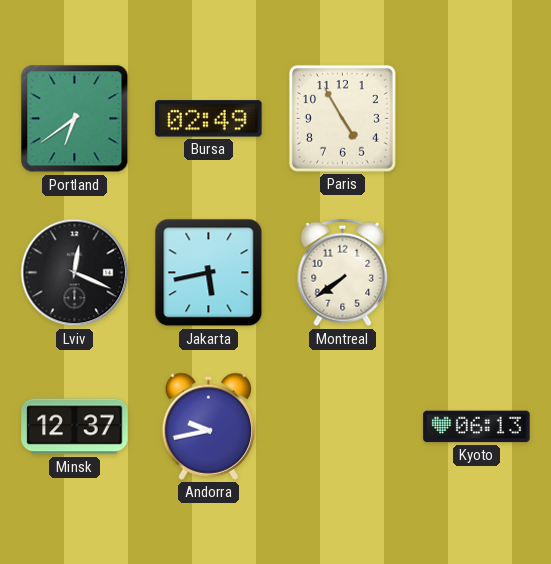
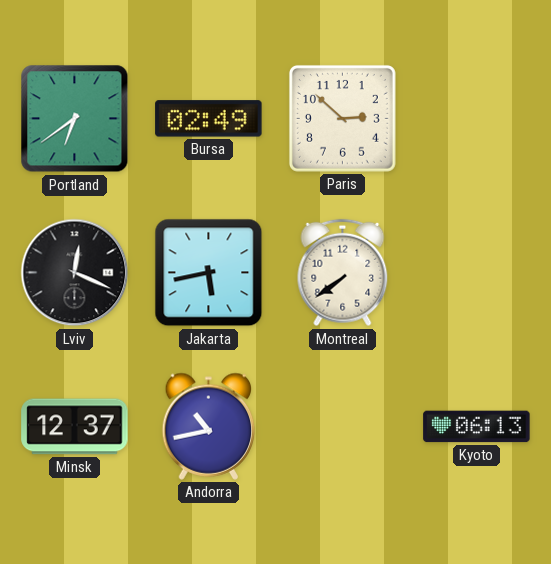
Paris: 4:55 -> 2:52
Andorra: 9:43 -> 10:43
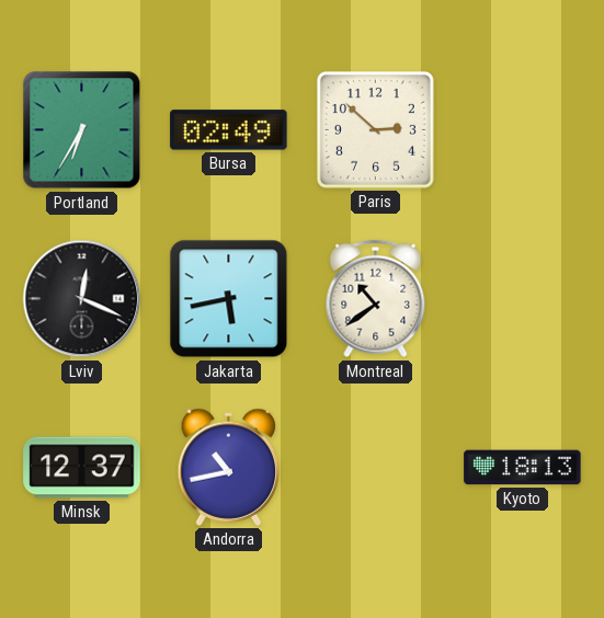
Portland: 6:39 -> 6:35
Montreal: 7:39 -> 10:39
Kyoto: 06:13 -> 18:13
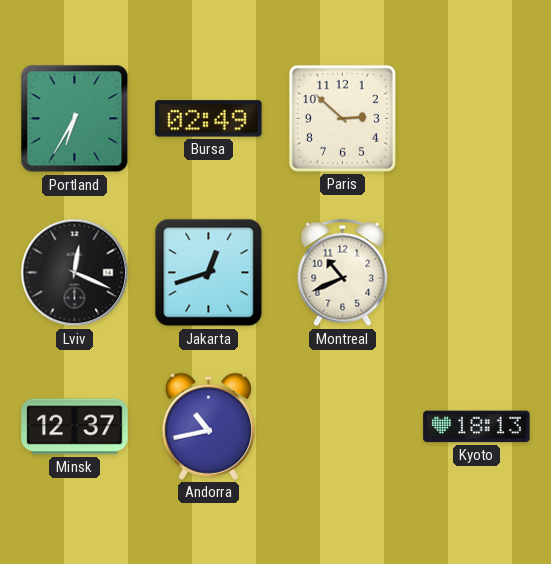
Jakarta: 5:43 -> 12:42
Montreal: 10:39 -> 10:41
